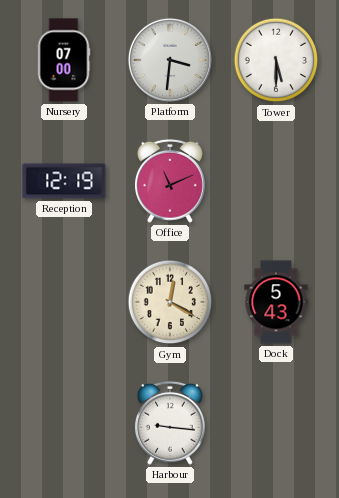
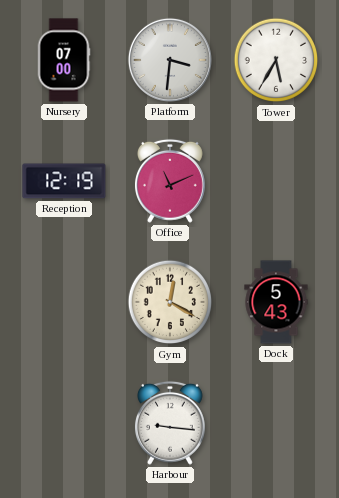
Tower: 5:30 -> 5:35
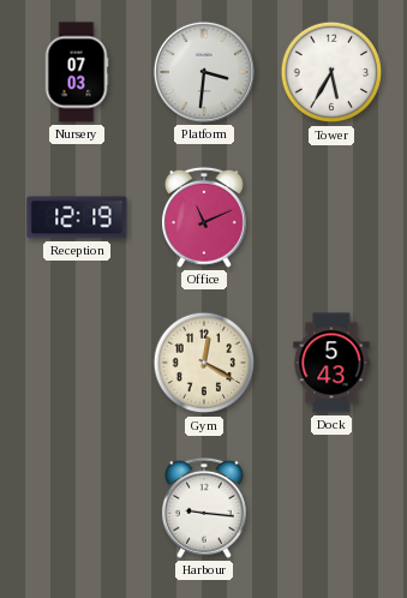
Nursery: 07:00 -> 07:03
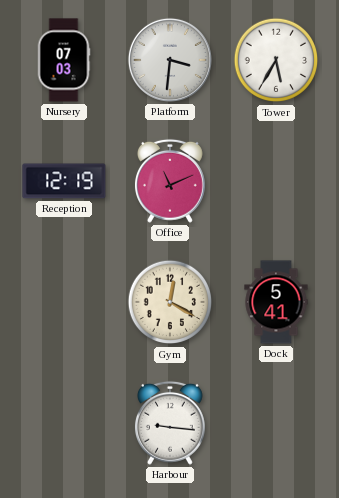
Dock: 5:43 -> 5:41
